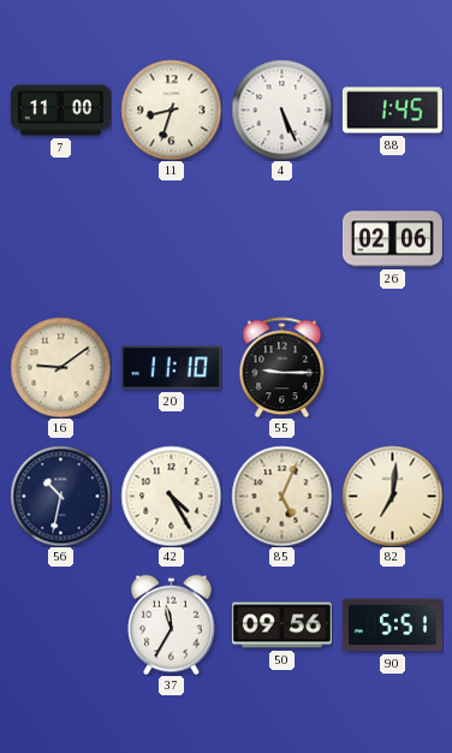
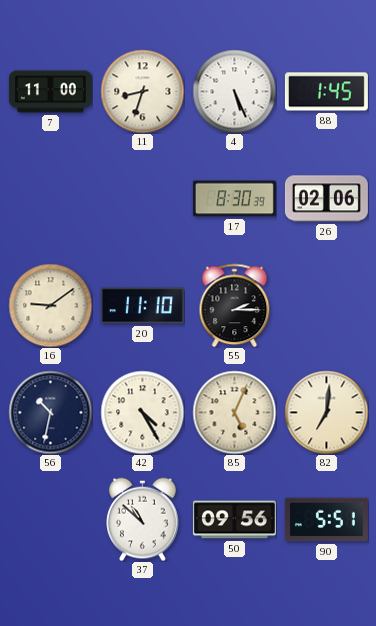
17: none -> 8:30
55: 9:15 -> 2:15
37: 11:35 -> 10:52
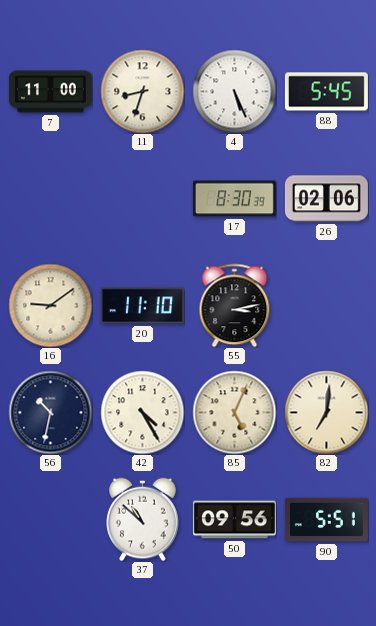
88: 1:45 -> 5:45
55: 2:15 -> 3:13
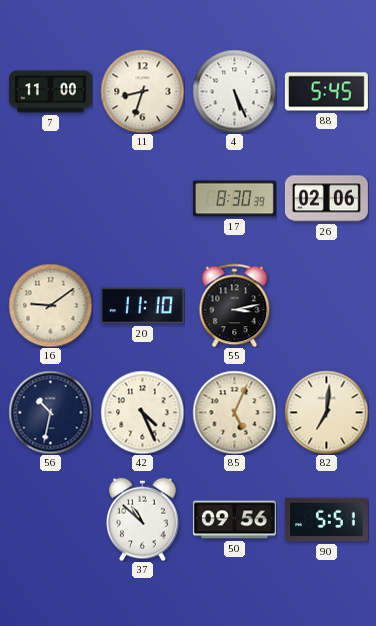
42: 4:25 -> 4:26
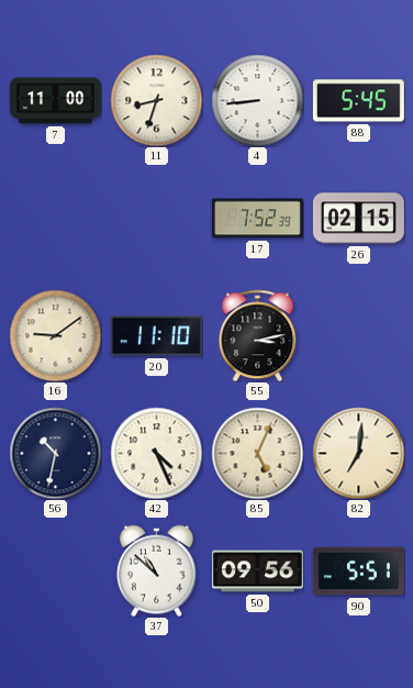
4: 5:26 -> 8:44
17: 8:30 -> 7:52
26: 02:06 -> 02:15
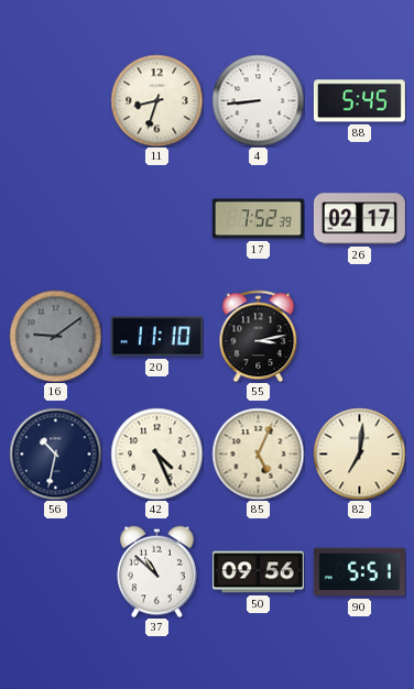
7: 11:00 -> none
26: 02:15 -> 02:17
16 dial: cream -> grey
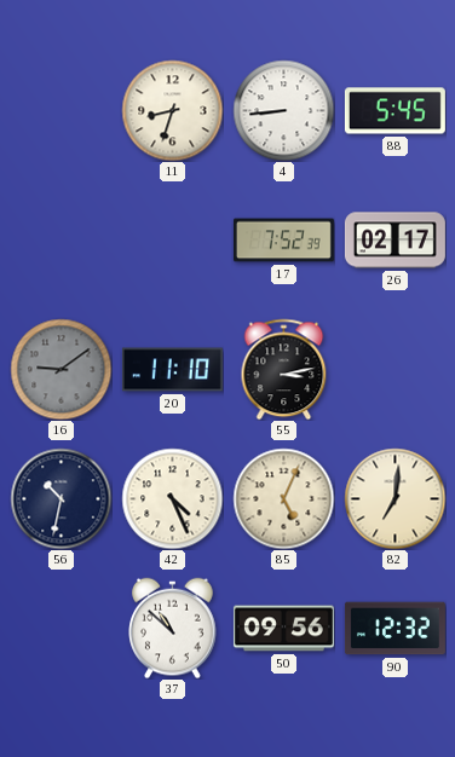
90: 5:51 -> 12:32
